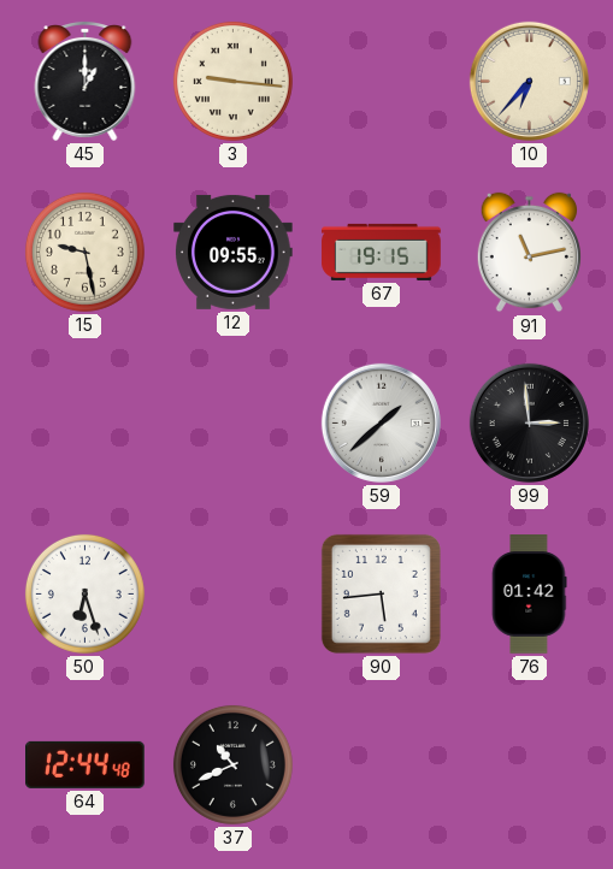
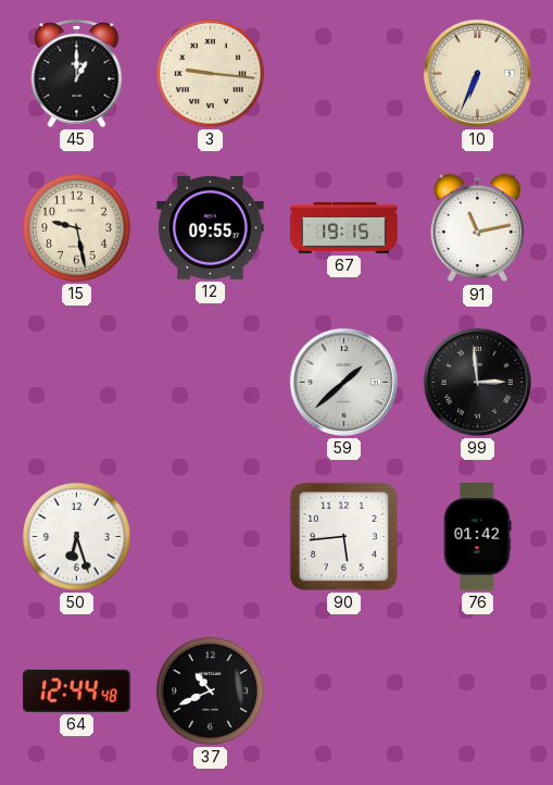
10: 6:37 -> 6:34
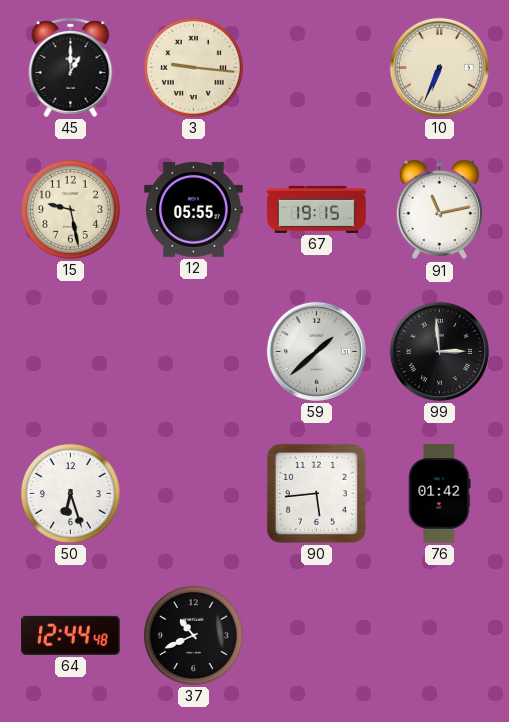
12: 09:55 -> 05:55
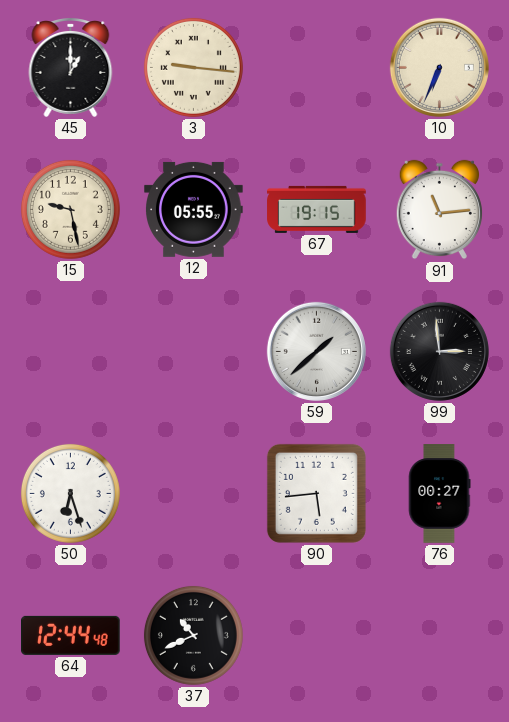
91: 11:13 -> 11:14
76: 01:42 -> 00:27
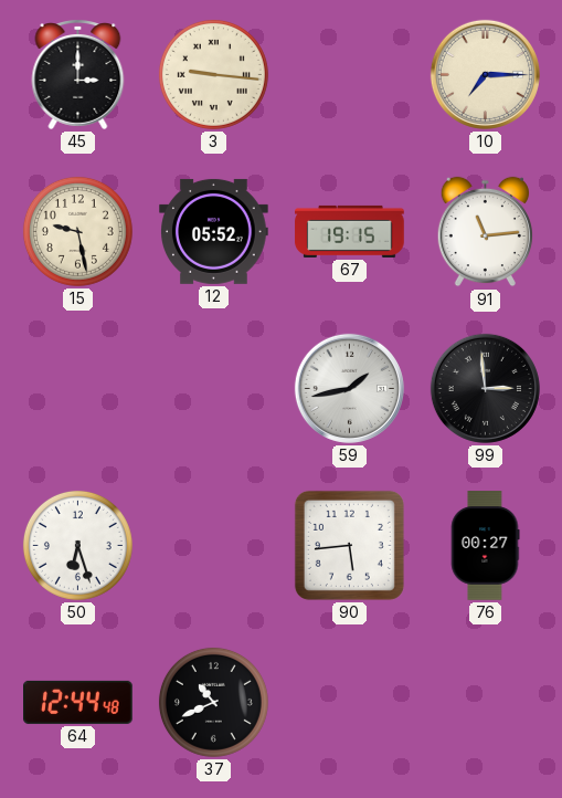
45: 1:00 -> 3:00
10: 6:34 -> 7:15
12: 05:55 -> 05:52
59: 1:38 -> 1:43
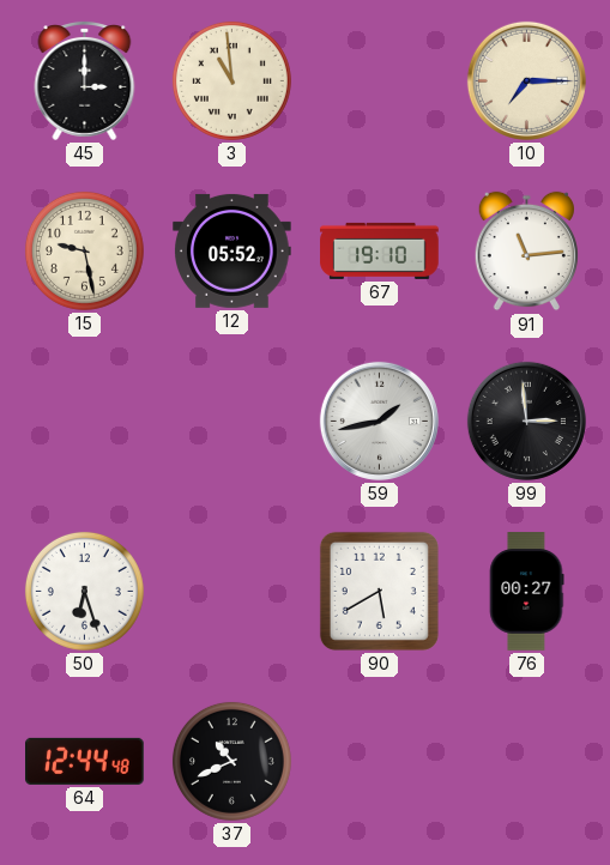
3: 9:16 -> 10:59
67: 19:15 -> 19:10
90: 5:44 -> 5:40
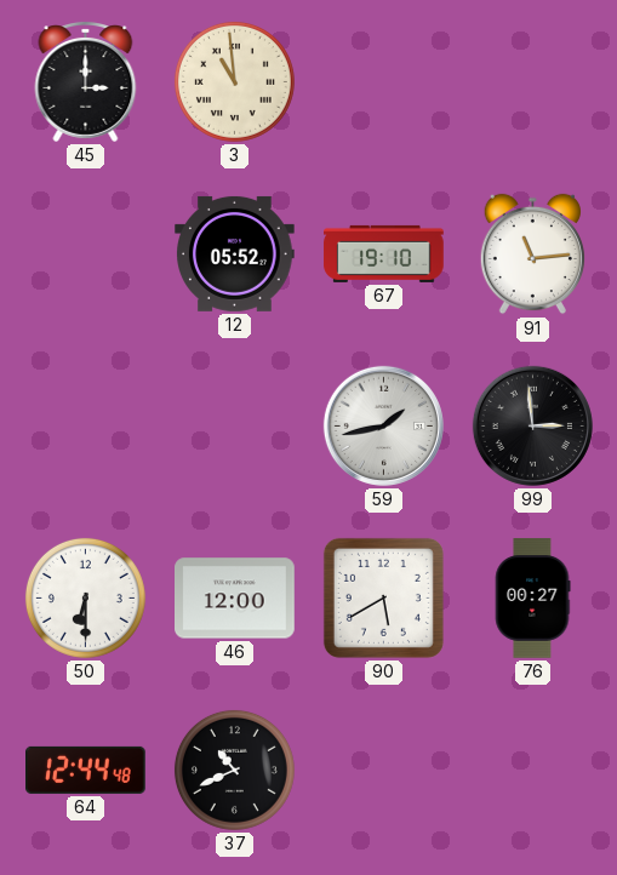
10: 7:15 -> none
15: 9:28 -> none
50: 6:27 -> 6:30
46: none -> 12:00
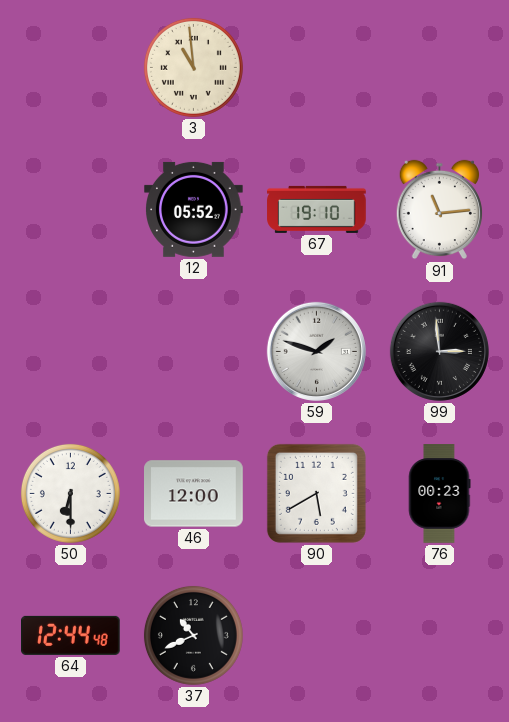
45: 3:00 -> none
59: 1:43 -> 1:48
76: 00:27 -> 00:23
